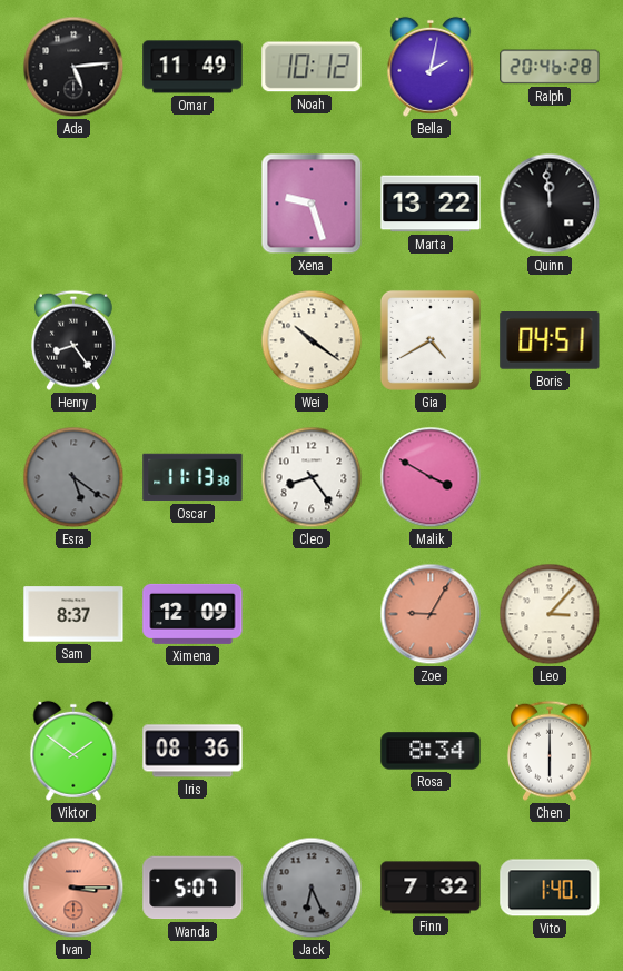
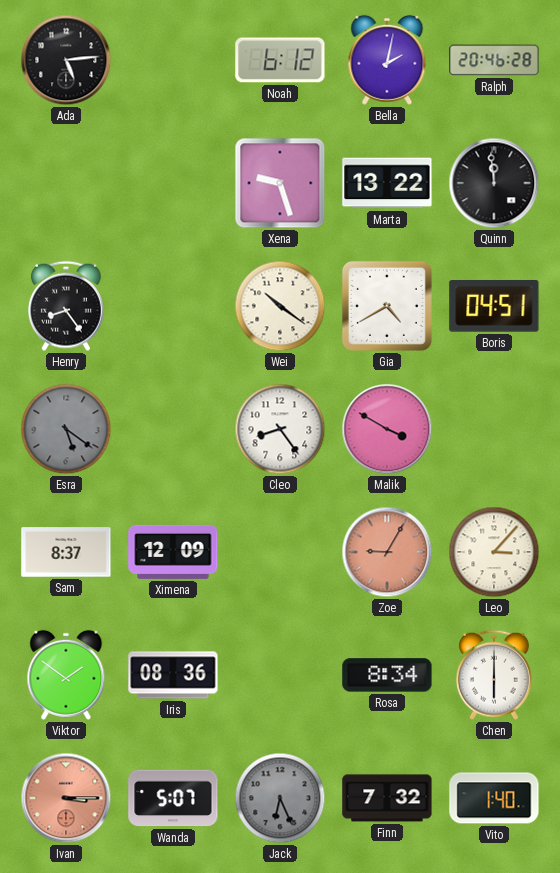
Omar: 11:49 -> none
Noah: 10:12 -> 6:12
Oscar: 11:13 -> none
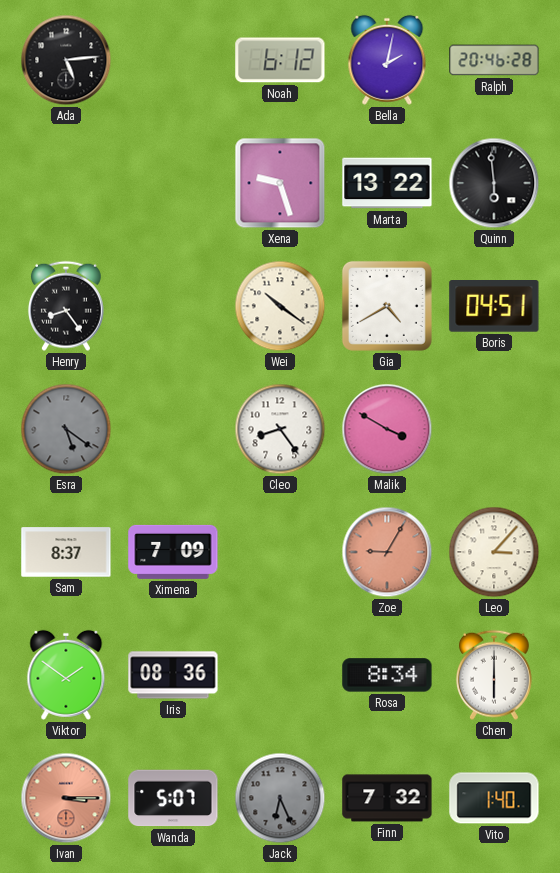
Quinn: 11:59 -> 5:59
Ximena: 12:09 -> 7:09
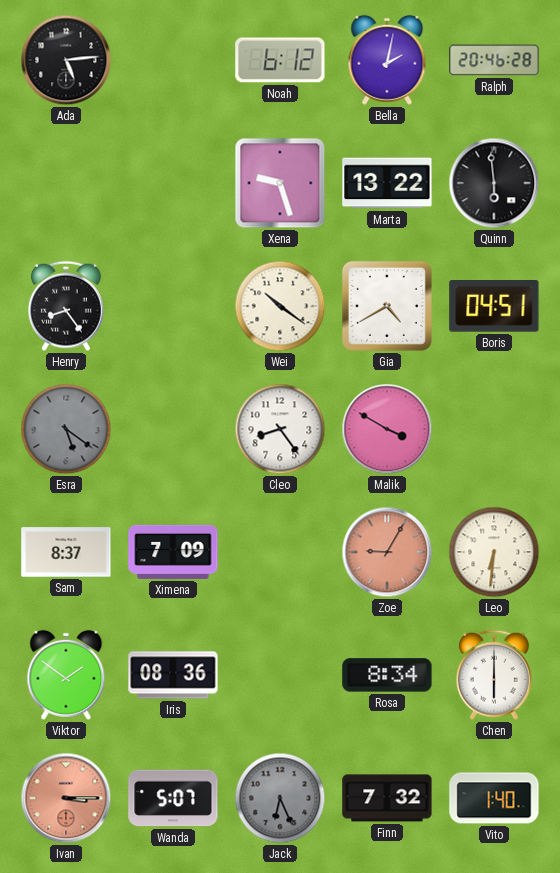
Leo: 3:07 -> 6:31
